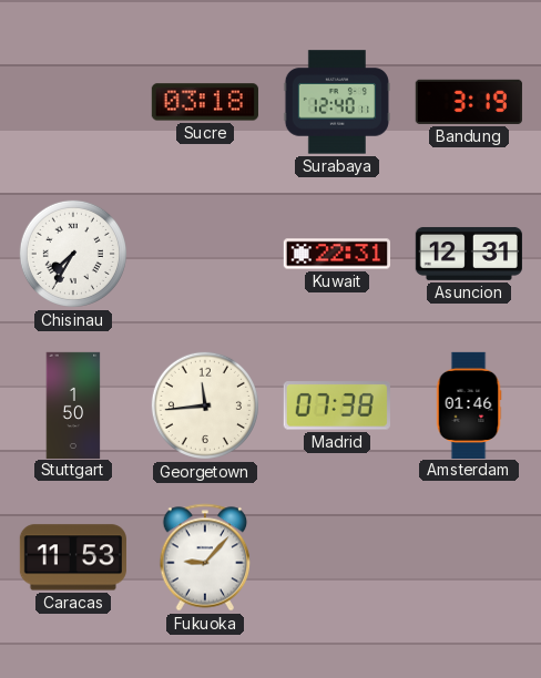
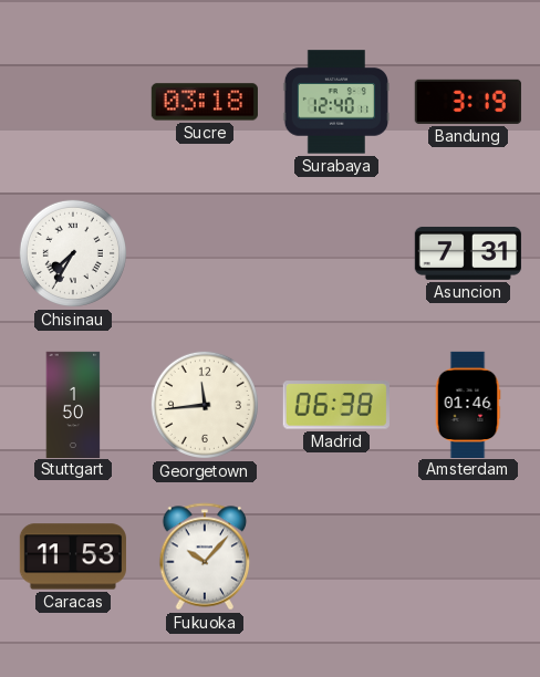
Kuwait: 22:31 -> none
Asuncion: 12:31 -> 7:31
Madrid: 07:38 -> 06:38
Fukuoka: 9:07 -> 10:07
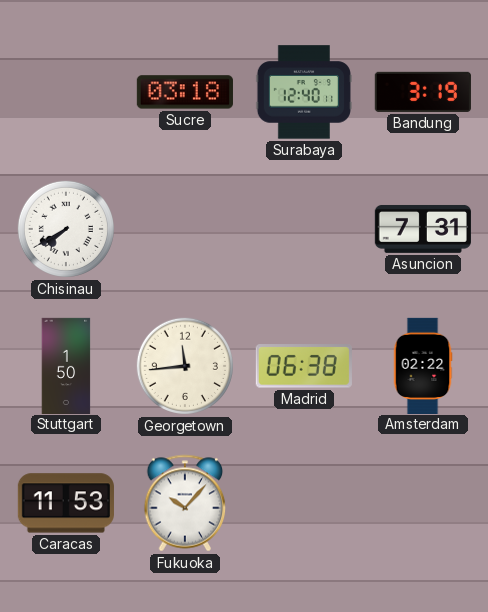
Chisinau: 7:35 -> 7:40
Amsterdam: 01:46 -> 02:22
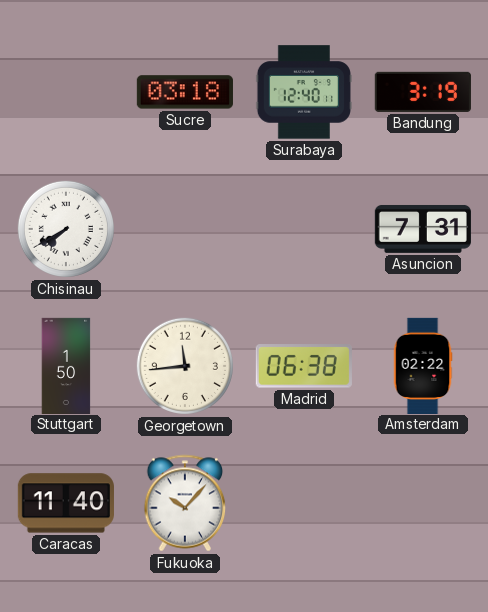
Caracas: 11:53 -> 11:40
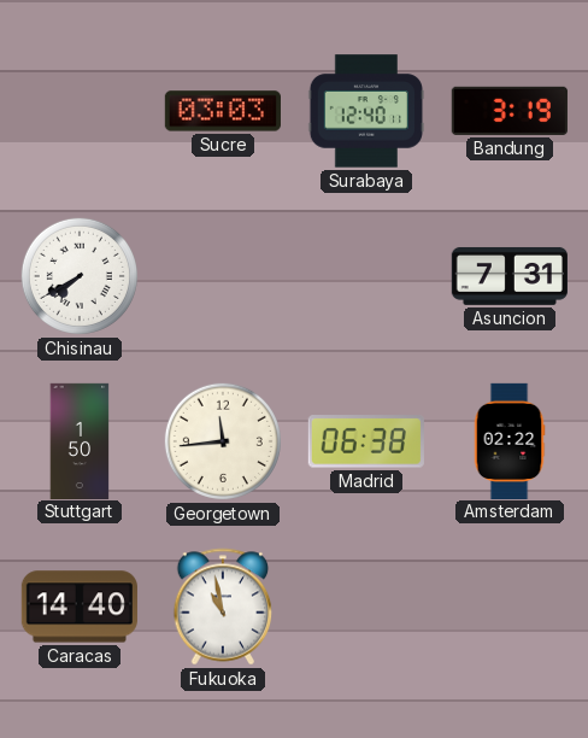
Sucre: 03:18 -> 03:03
Caracas: 11:40 -> 14:40
Fukuoka: 10:07 -> 10:58
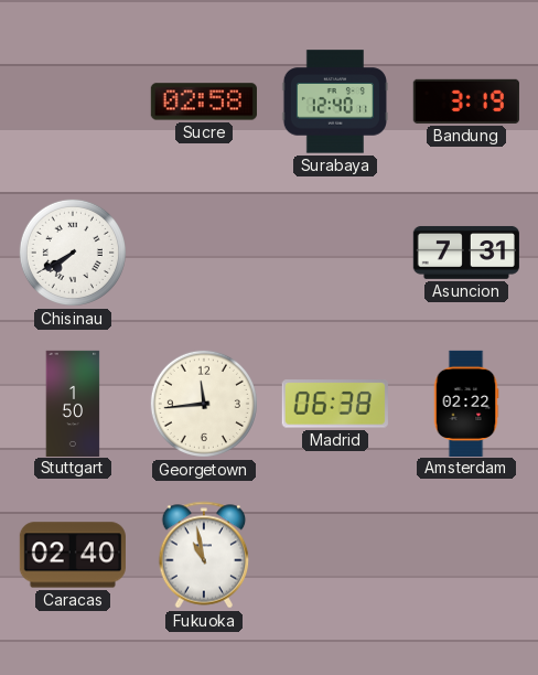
Sucre: 03:03 -> 02:58
Caracas: 14:40 -> 02:40
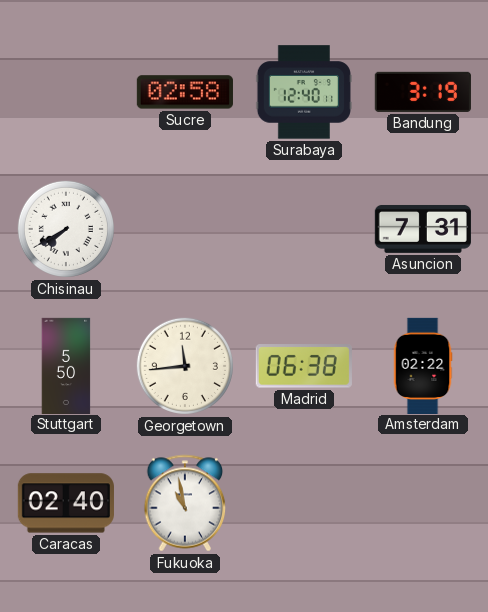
Stuttgart: 1:50 -> 5:50
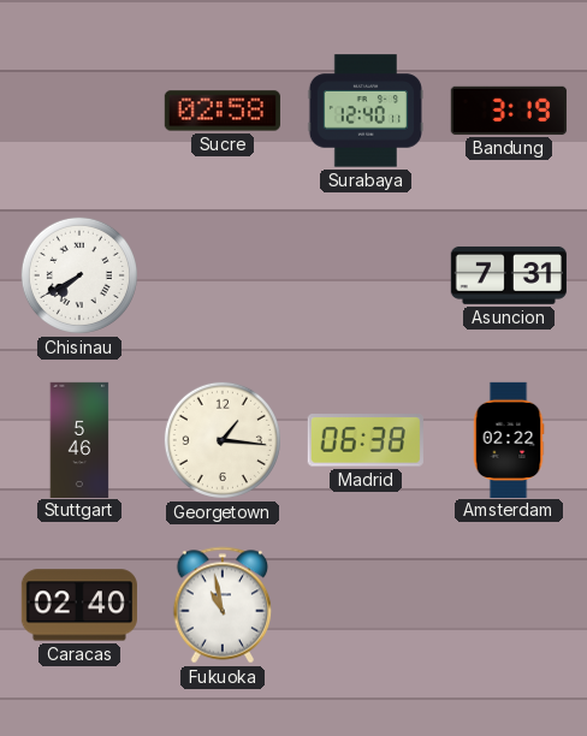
Stuttgart: 5:50 -> 5:46
Georgetown: 11:44 -> 1:16
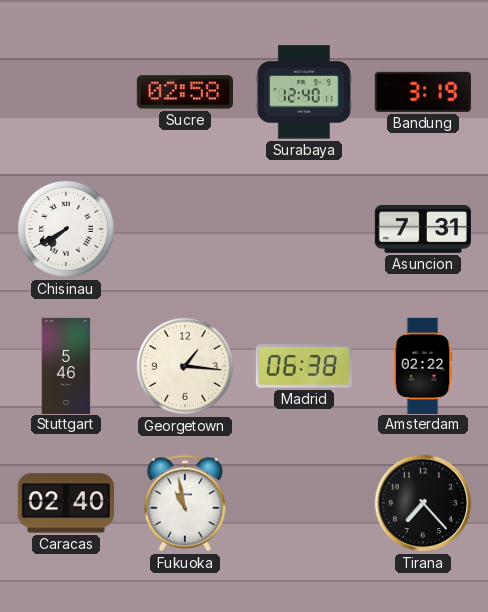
Tirana: none -> 7:23
